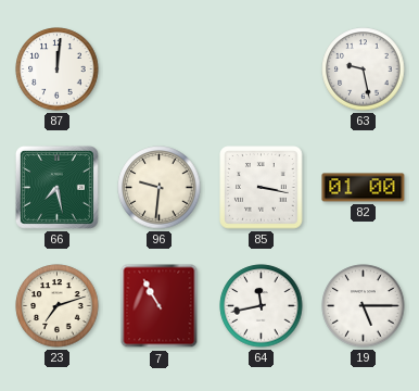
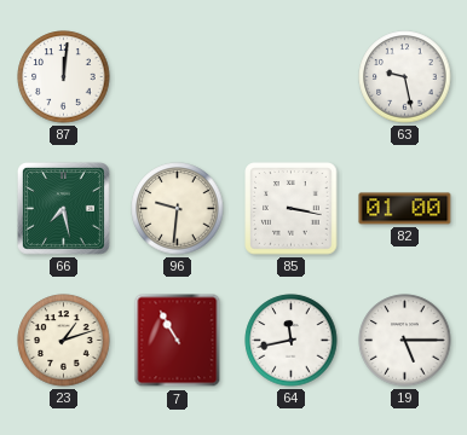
23: 7:12 -> 1:12
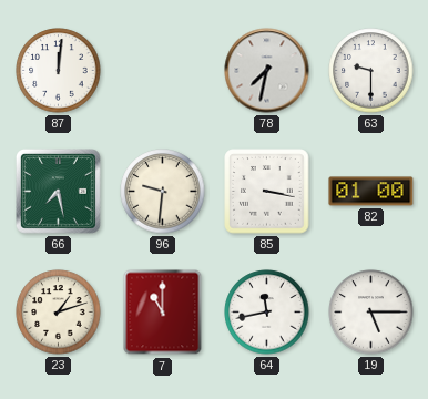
78: none -> 7:32
63: 9:28 -> 9:30
7: 10:55 -> 11:00
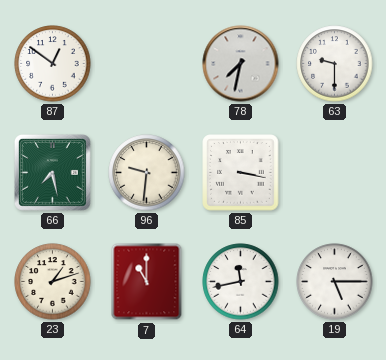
87: 12:01 -> 12:51
82: 01:00 -> none
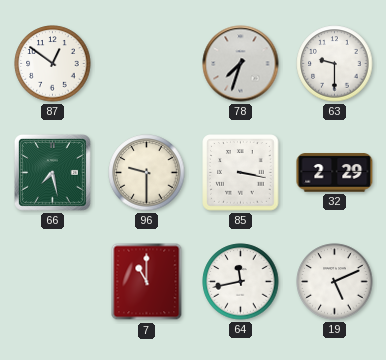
78: 7:32 -> 7:33
96: 9:31 -> 9:30
32: none -> 2:29
23: 1:12 -> none
19: 5:15 -> 5:11
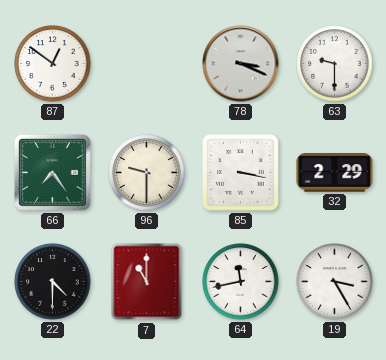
78: 7:33 -> 3:19
66: 7:28 -> 7:24
22: none -> 4:30
19: 5:11 -> 3:25
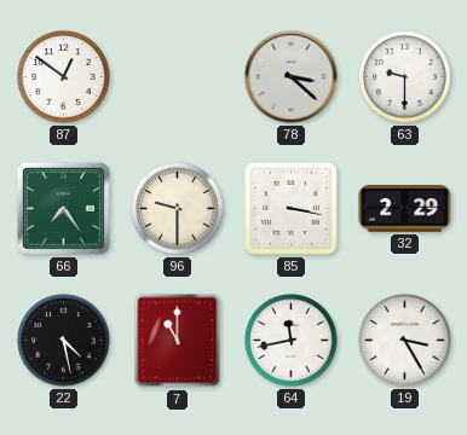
78: 3:19 -> 3:22
22: 4:30 -> 4:28
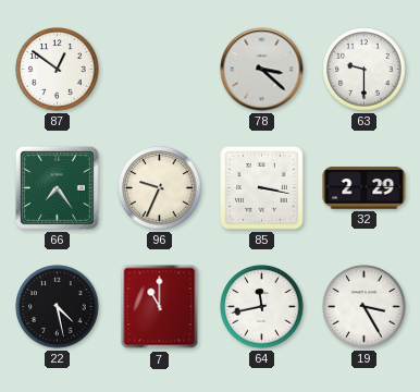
96: 9:30 -> 9:34
